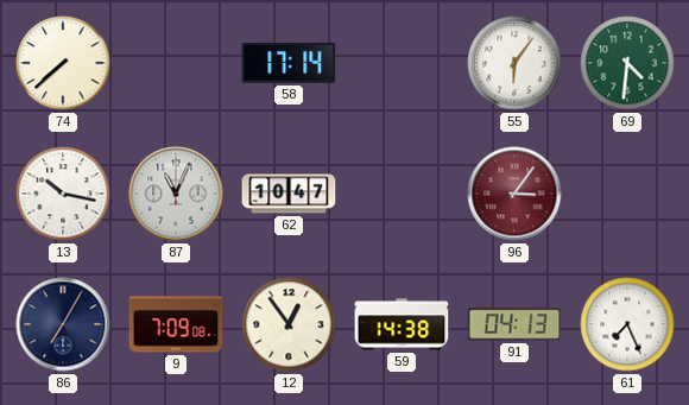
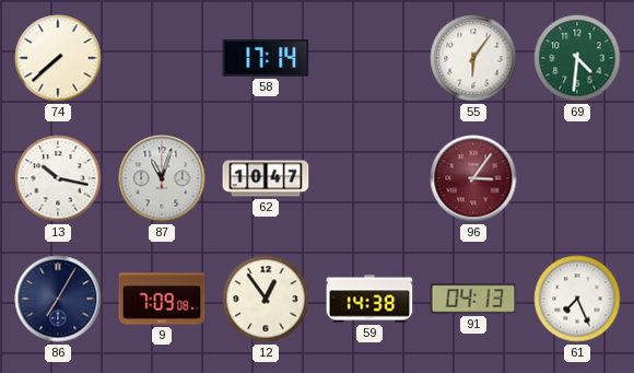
87: 11:04 -> 11:03
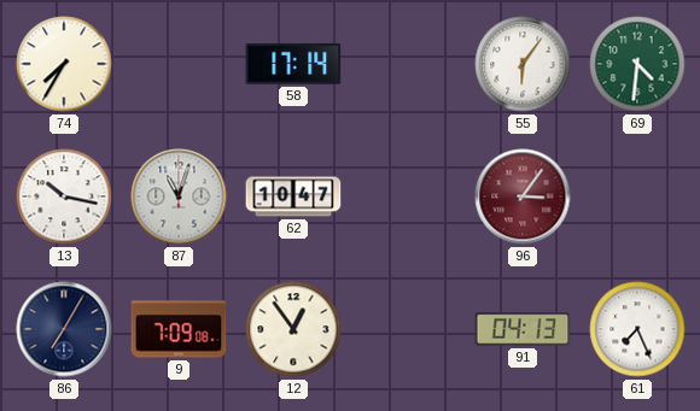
74: 7:38 -> 7:35
59: 14:38 -> none
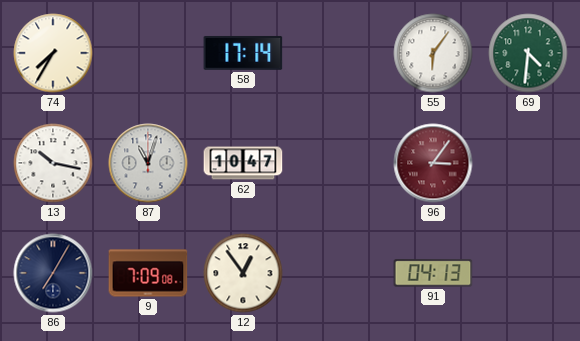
61: 7:26 -> none
